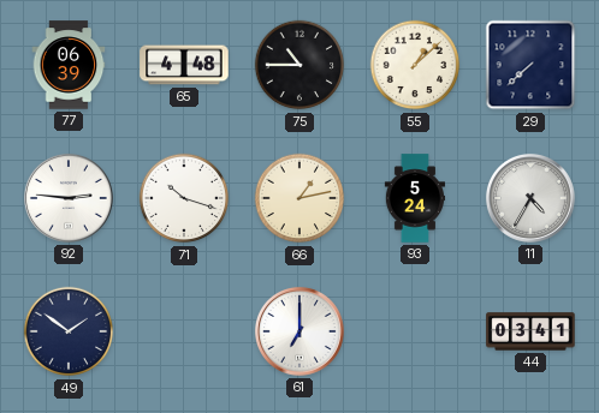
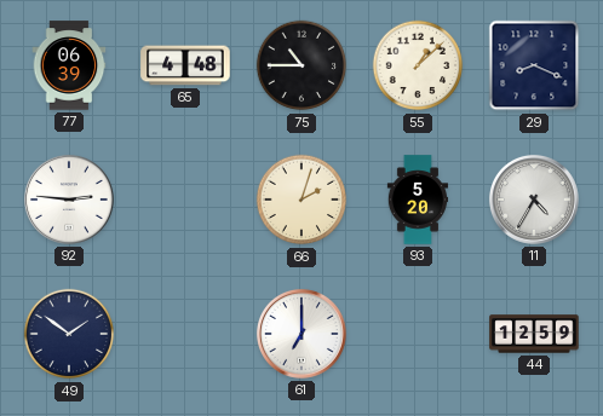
29: 7:38 -> 8:19
71: 10:18 -> none
66: 1:13 -> 2:03
93: 5:24 -> 5:20
44: 03:41 -> 12:59
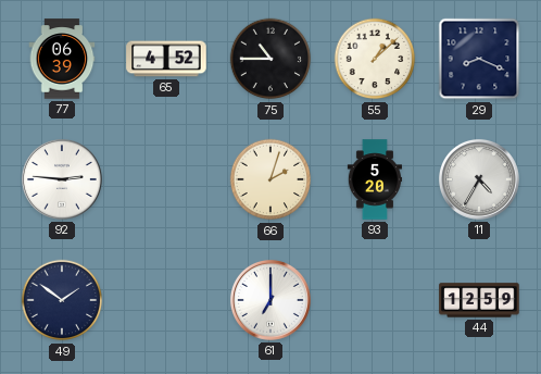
65: 4:48 -> 4:52
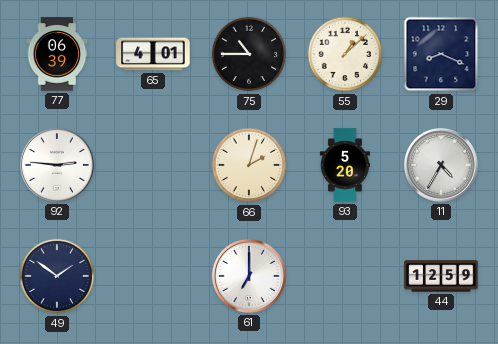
65: 4:52 -> 4:01
